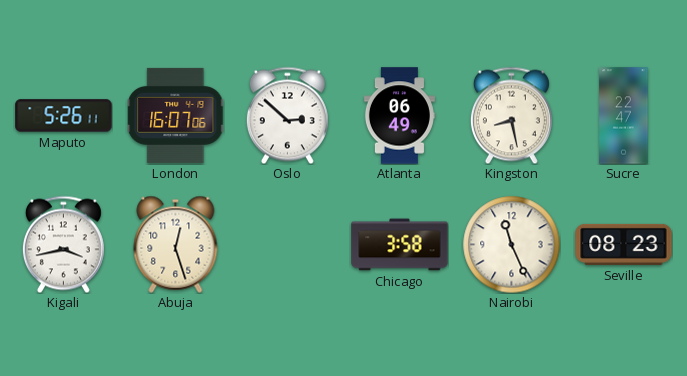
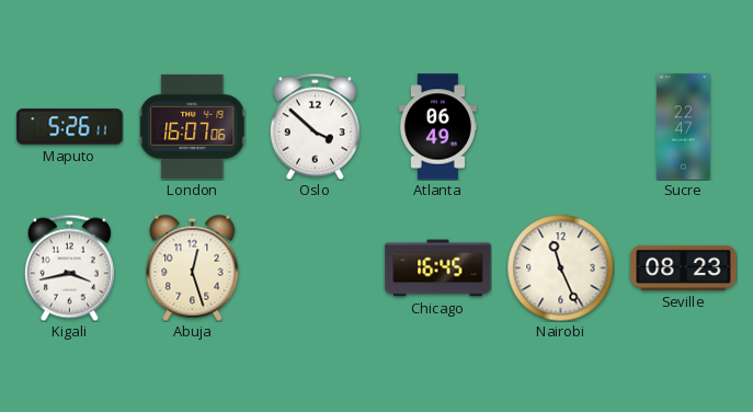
Oslo: 2:52 -> 3:52
Kingston: 8:28 -> none
Chicago: 3:58 -> 16:45
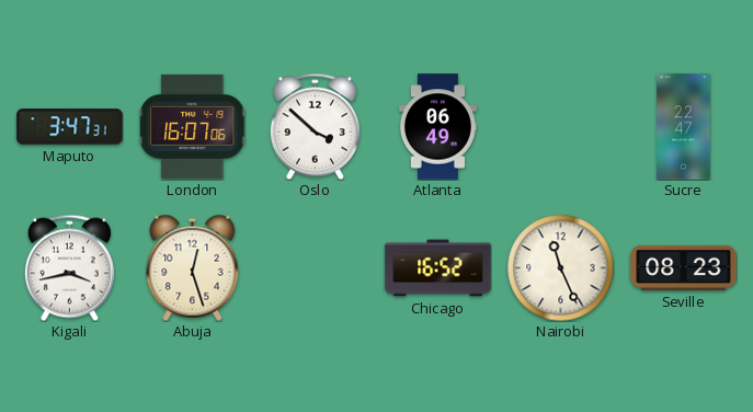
Maputo: 5:26 -> 3:47
Chicago: 16:45 -> 16:52
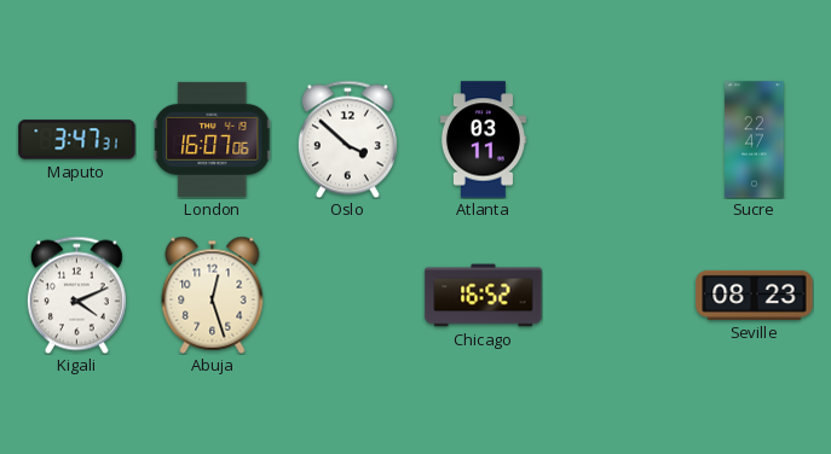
Atlanta: 06:49 -> 03:11
Kigali: 3:43 -> 4:11
Nairobi: 11:26 -> none
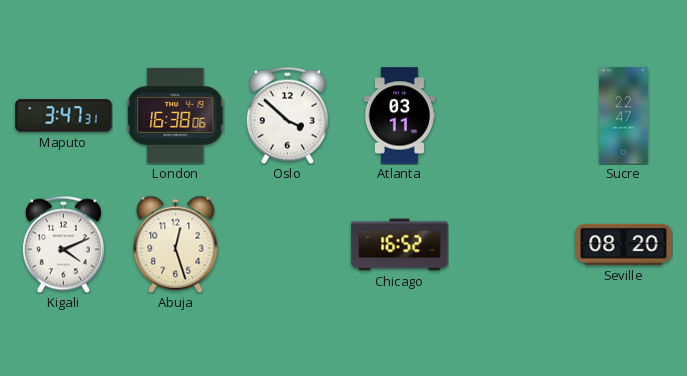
London: 16:07 -> 16:38
Seville: 08:23 -> 08:20
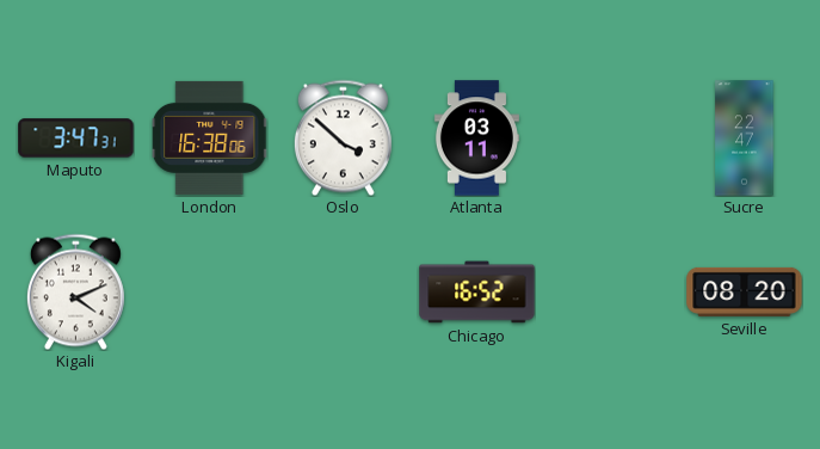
Abuja: 12:27 -> none
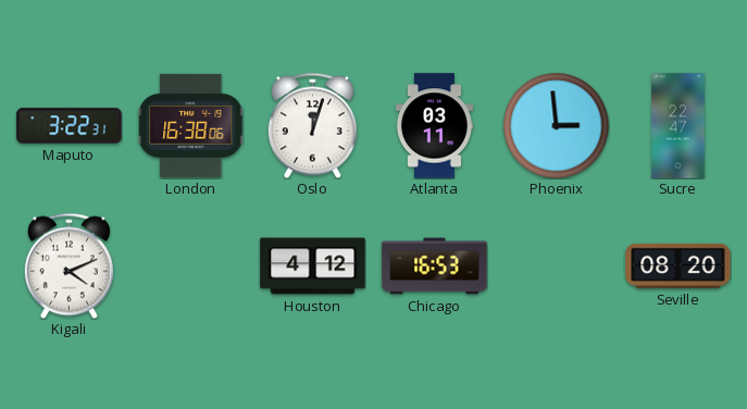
Maputo: 3:47 -> 3:22
Oslo: 3:52 -> 12:03
Phoenix: none -> 2:59
Houston: none -> 4:12
Chicago: 16:52 -> 16:53
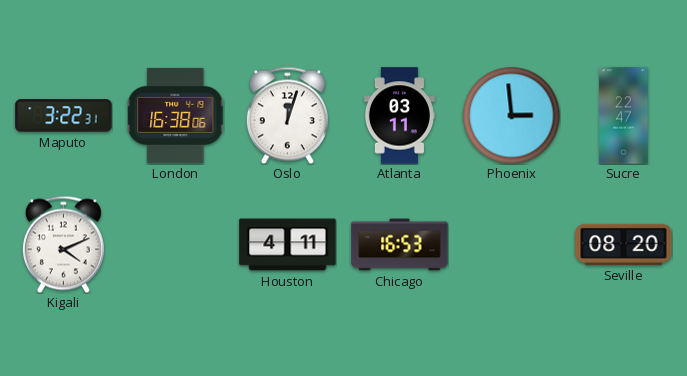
Houston: 4:12 -> 4:11
